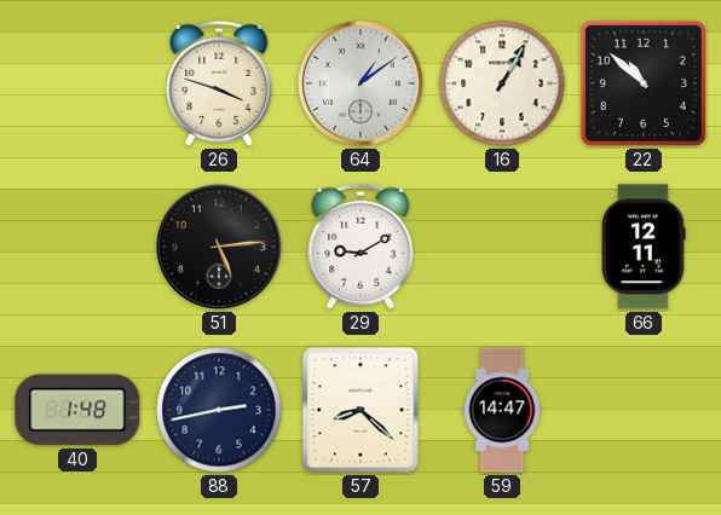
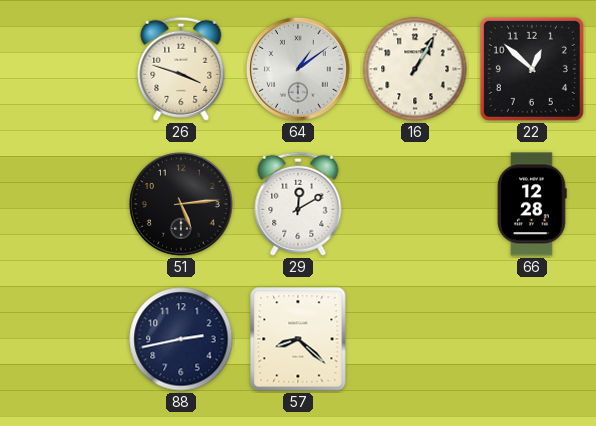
22: 10:52 -> 12:52
29: 9:10 -> 12:10
66: 12:11 -> 12:28
40: 1:48 -> none
59: 14:47 -> none
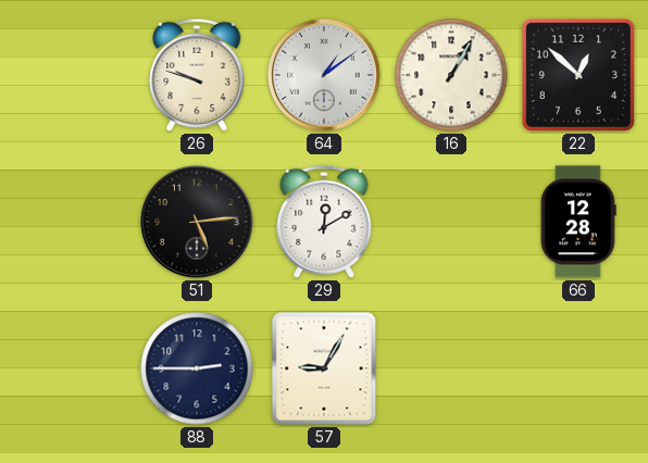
26: 3:48 -> 9:48
88: 2:43 -> 2:45
57: 8:22 -> 9:05
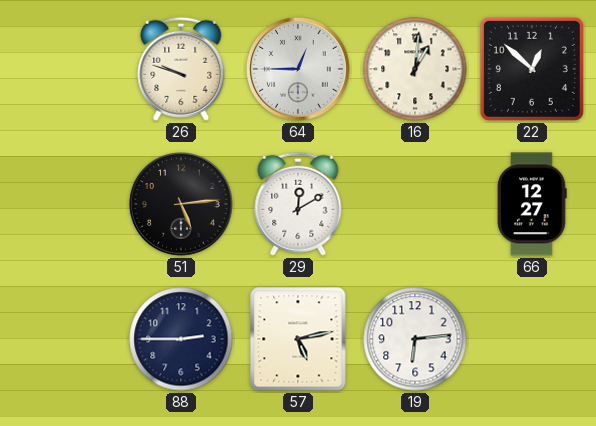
64: 1:09 -> 12:45
16: 1:05 -> 1:01
66: 12:28 -> 12:27
57: 9:05 -> 5:13
19: none -> 6:14
